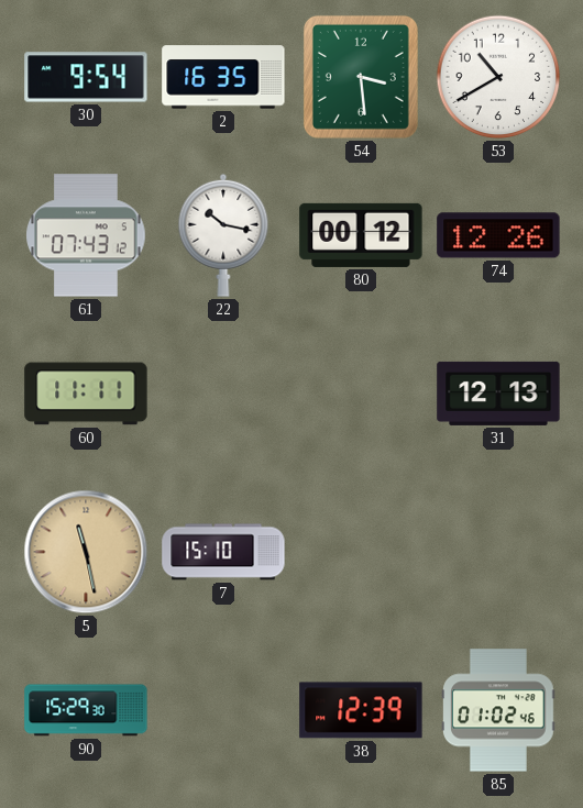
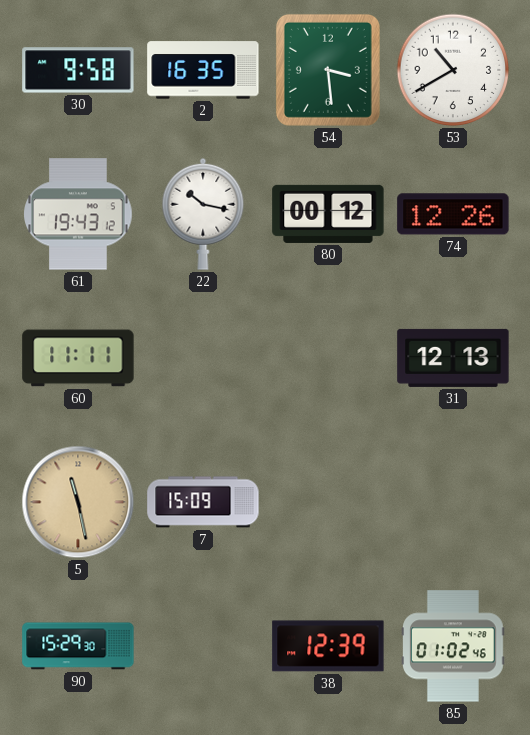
30: 9:54 -> 9:58
61: 07:43 -> 19:43
7: 15:10 -> 15:09
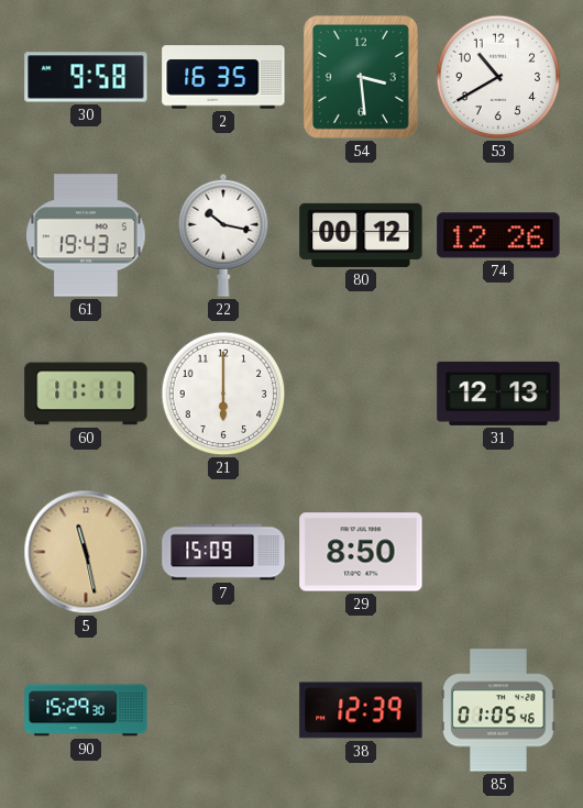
21: none -> 6:00
29: none -> 8:50
85: 01:02 -> 01:05
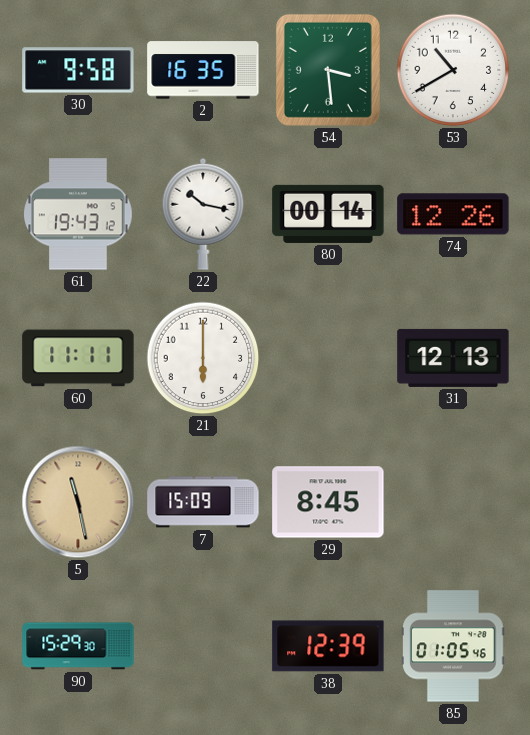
80: 00:12 -> 00:14
29: 8:50 -> 8:45
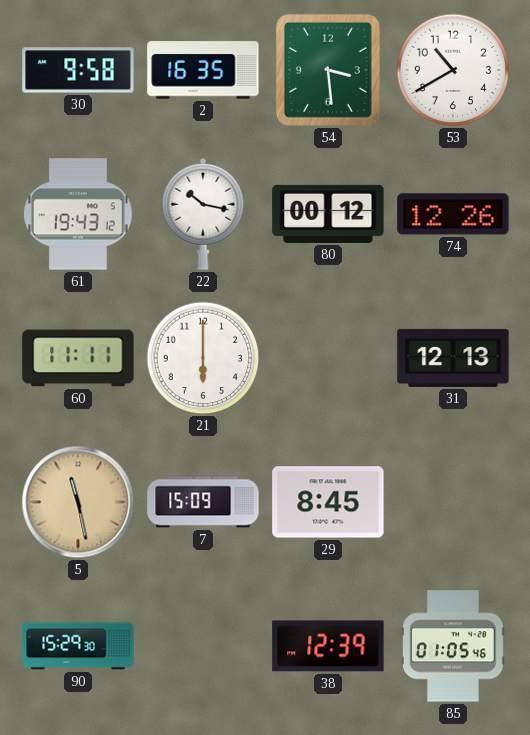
80: 00:14 -> 00:12
